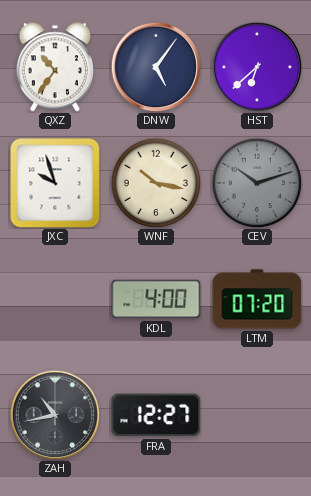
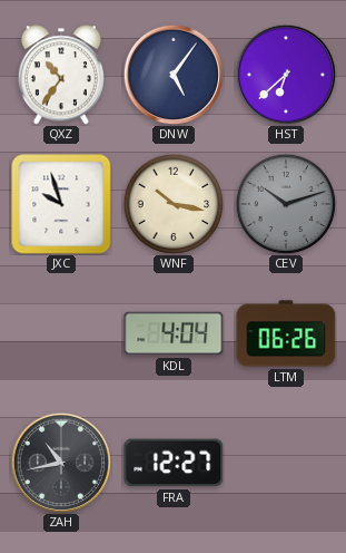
KDL: 4:00 -> 4:04
LTM: 07:20 -> 06:26
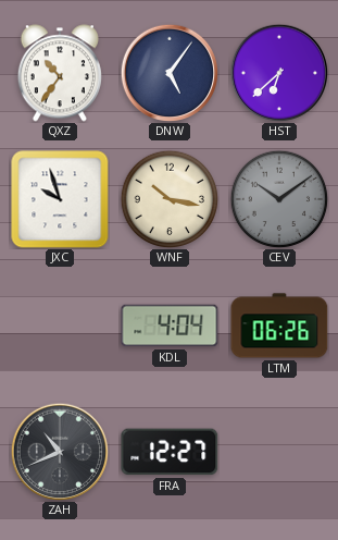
CEV: 10:12 -> 10:09
ZAH: 10:43 -> 10:41
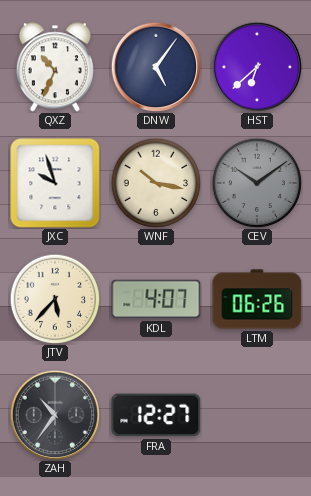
QXZ: 10:36 -> 10:34
JTV: none -> 5:37
KDL: 4:04 -> 4:07
ZAH: 10:41 -> 10:36
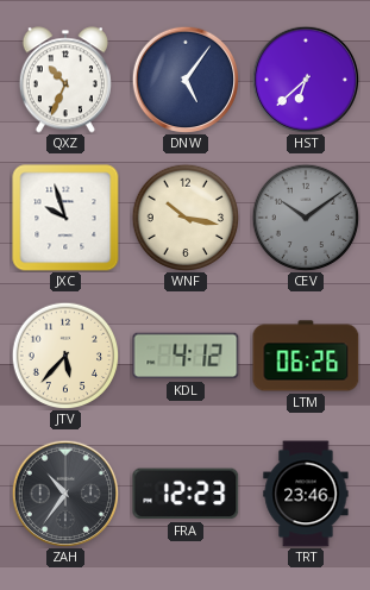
KDL: 4:07 -> 4:12
FRA: 12:27 -> 12:23
TRT: none -> 23:46
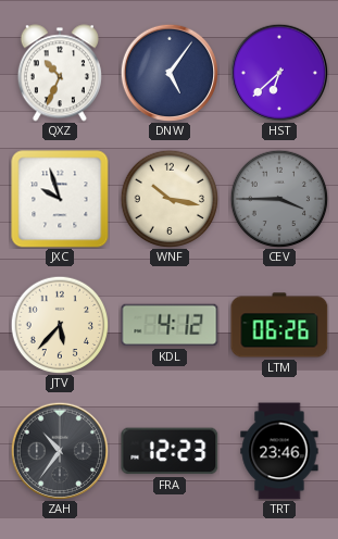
CEV: 10:09 -> 3:45
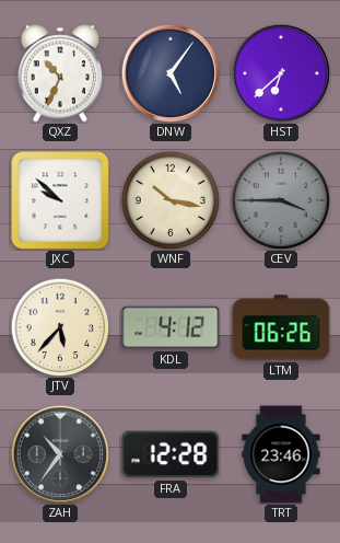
JXC: 9:57 -> 9:52
FRA: 12:23 -> 12:28
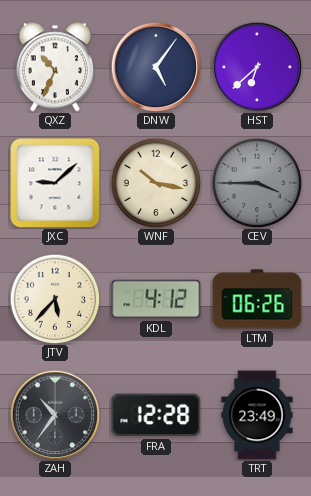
JXC: 9:52 -> 9:08
TRT: 23:46 -> 23:49
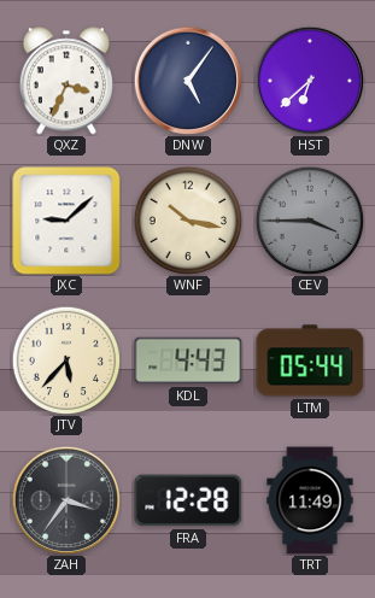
QXZ: 10:34 -> 3:34
KDL: 4:12 -> 4:43
LTM: 06:26 -> 05:44
ZAH: 10:36 -> 3:36
TRT: 23:49 -> 11:49
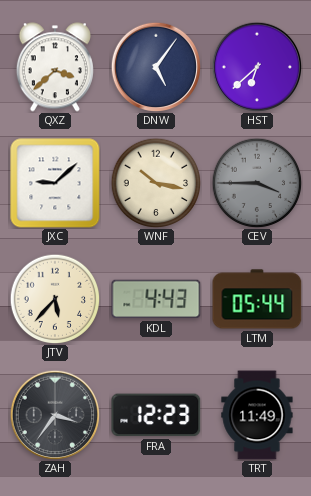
QXZ: 3:34 -> 3:38
FRA: 12:28 -> 12:23
